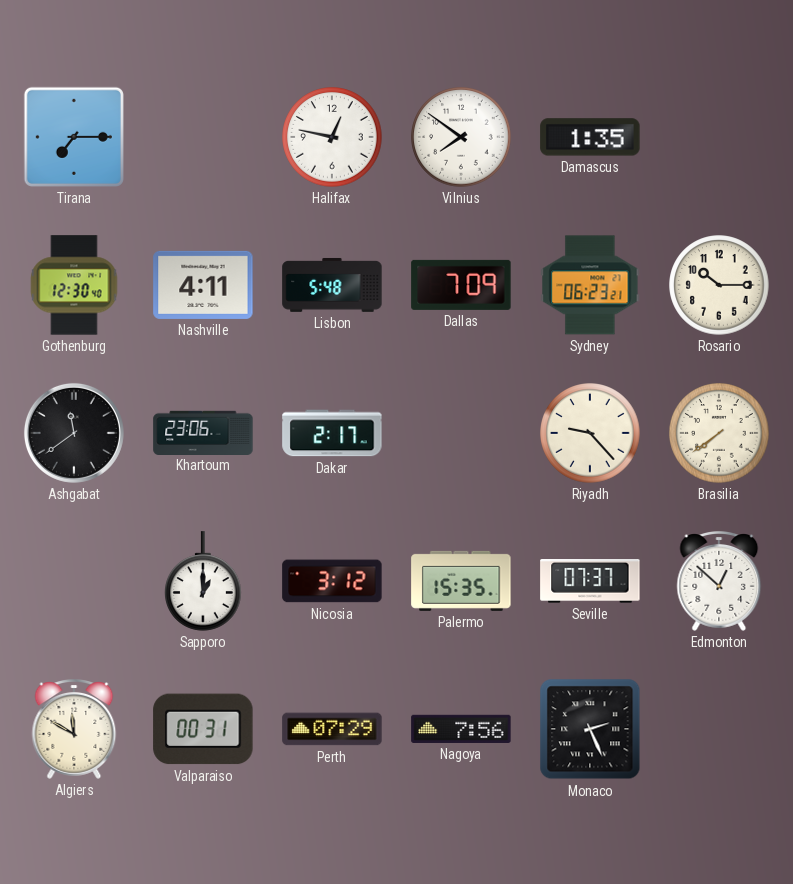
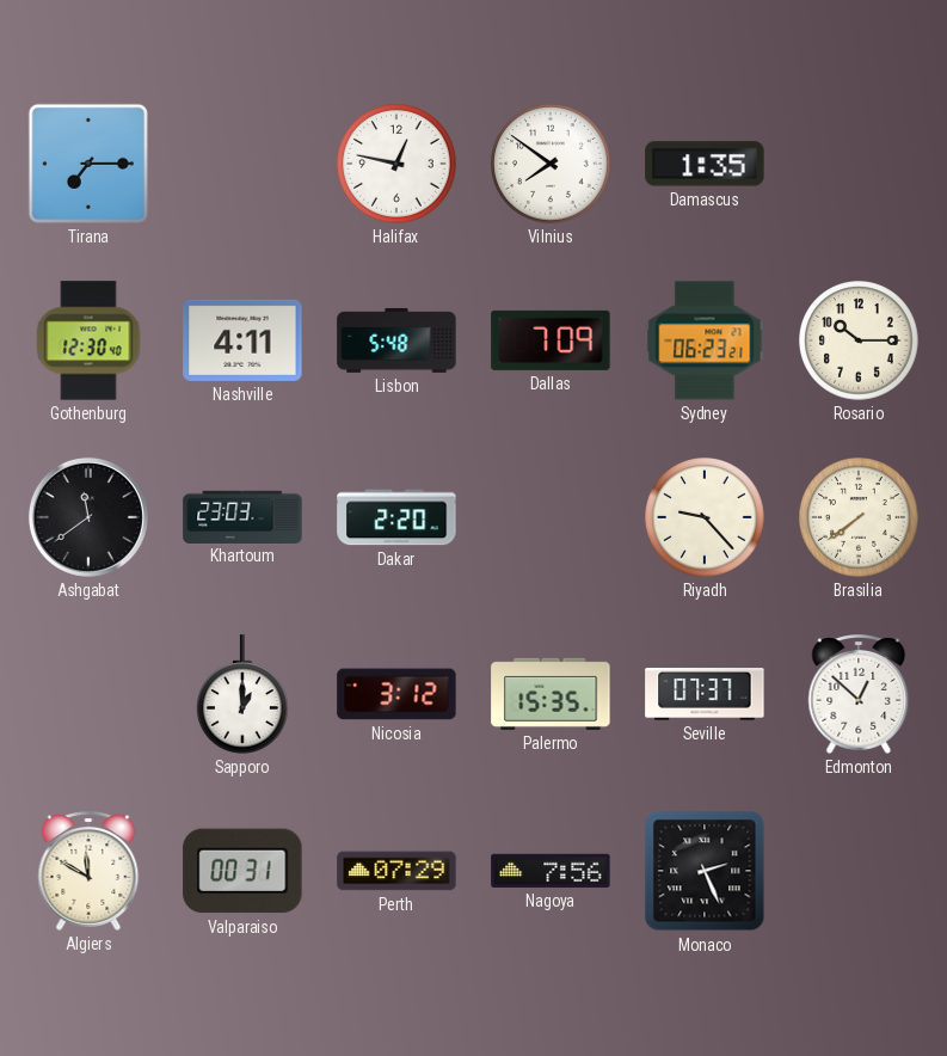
Khartoum: 23:06 -> 23:03
Dakar: 2:17 -> 2:20
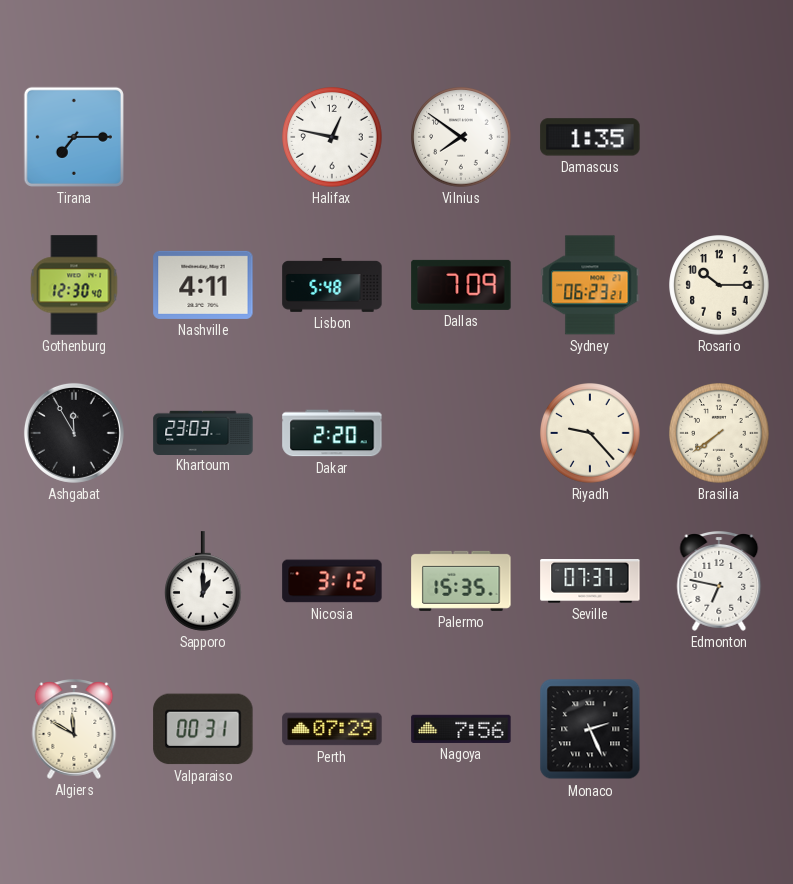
Ashgabat: 11:39 -> 11:55
Edmonton: 12:52 -> 6:47
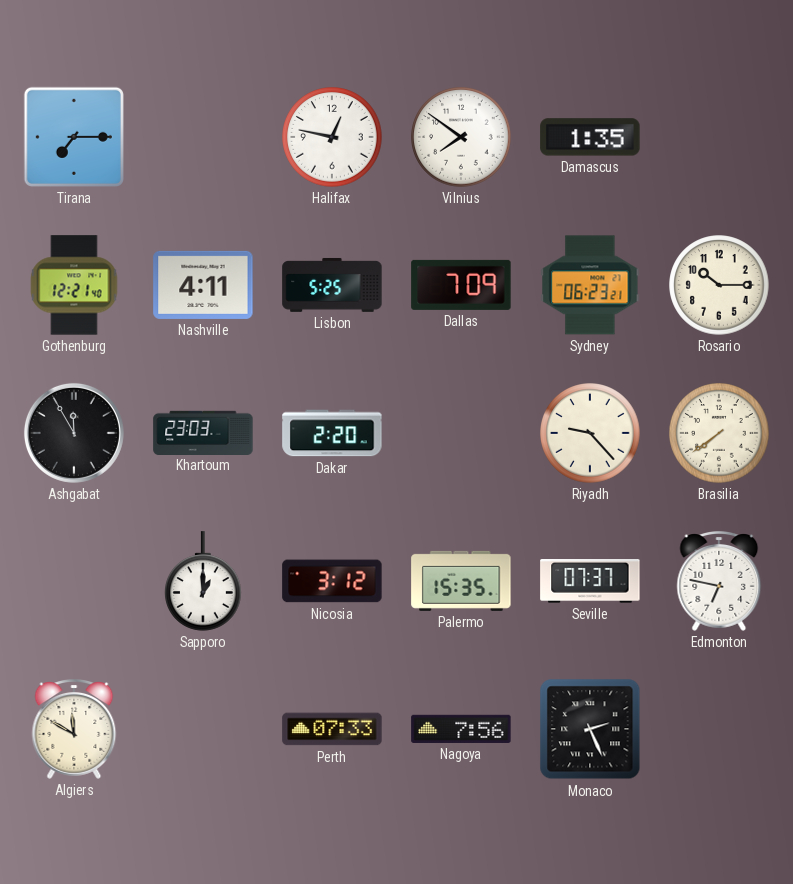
Gothenburg: 12:30 -> 12:21
Lisbon: 5:48 -> 5:25
Valparaiso: 00:31 -> none
Perth: 07:29 -> 07:33
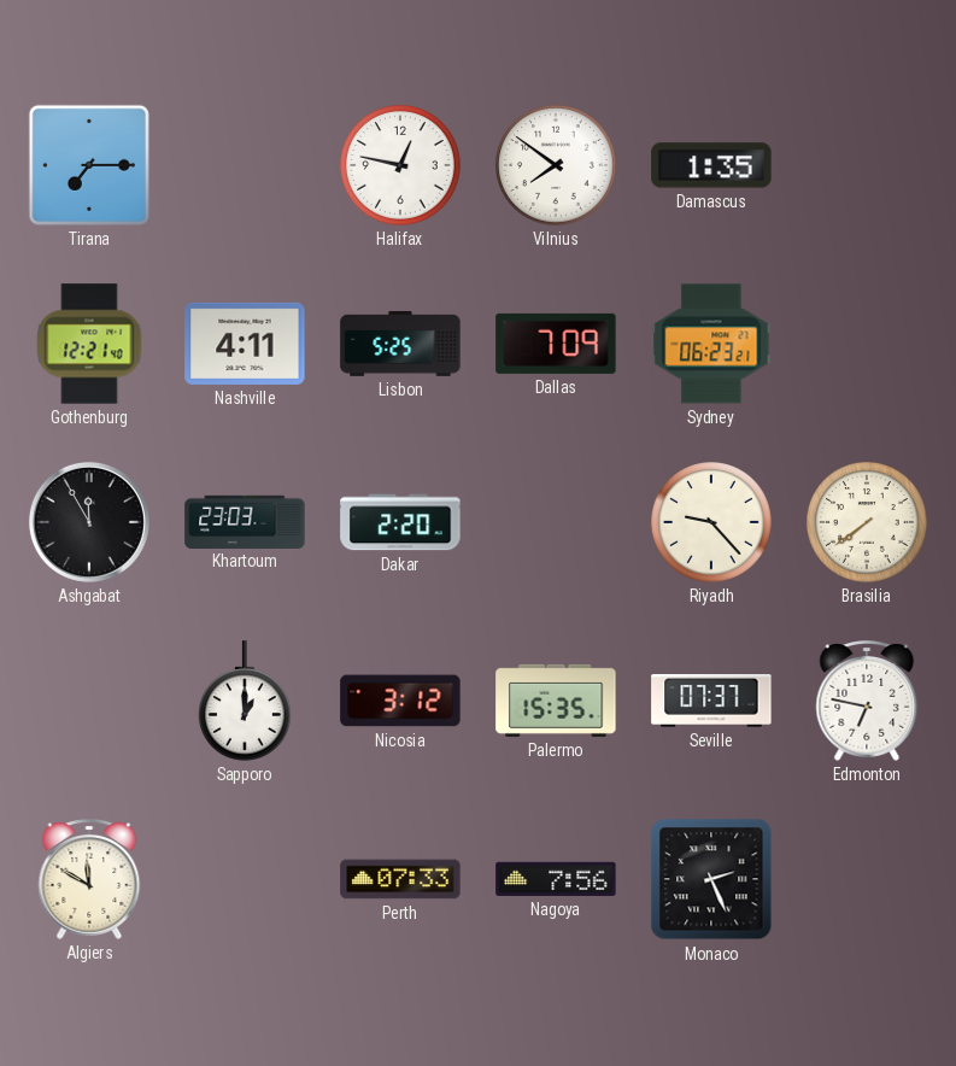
Rosario: 10:15 -> none
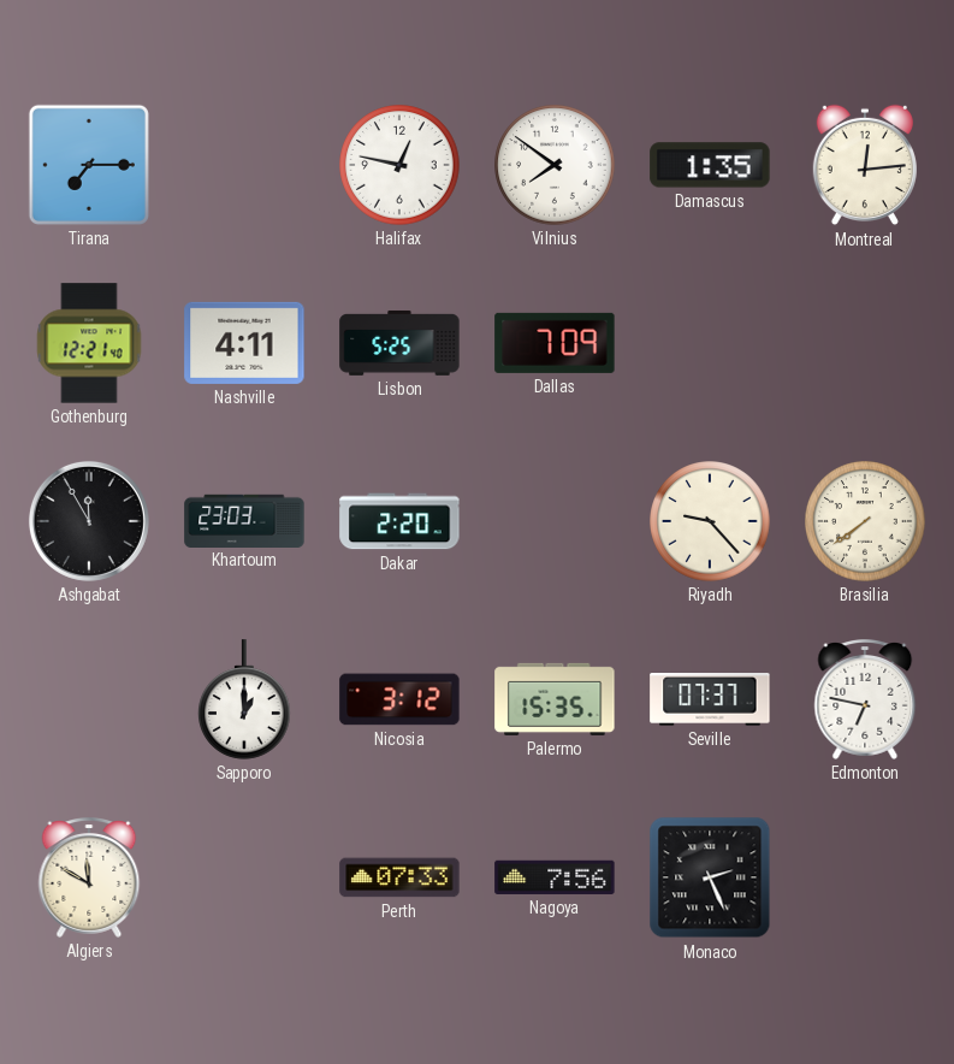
Montreal: none -> 12:14
Sydney: 06:23 -> none
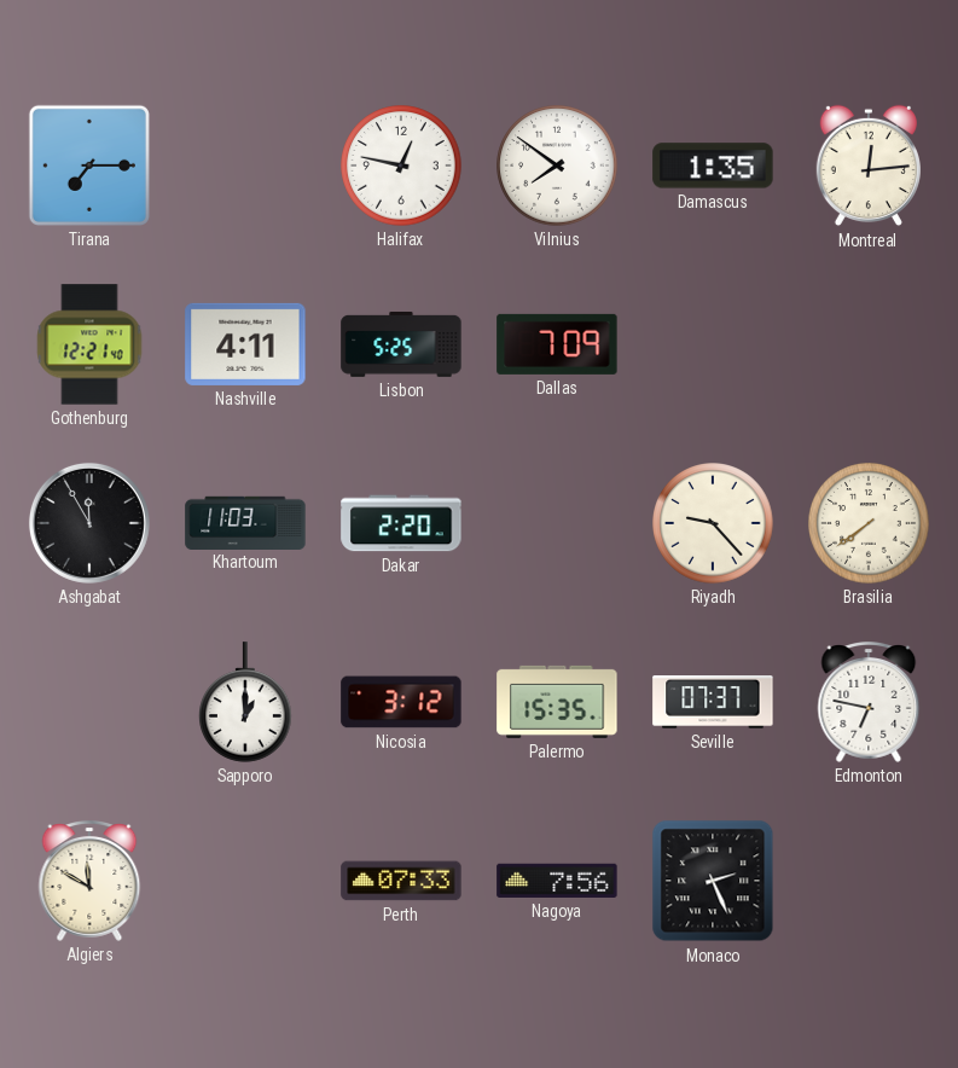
Khartoum: 23:03 -> 11:03
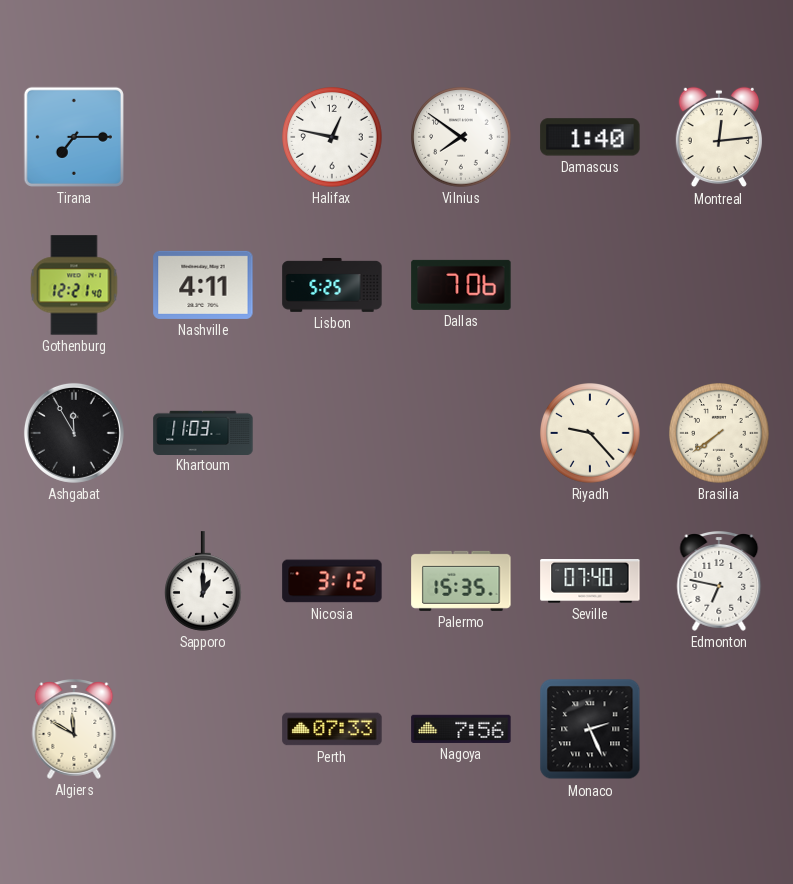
Damascus: 1:35 -> 1:40
Dallas: 7:09 -> 7:06
Dakar: 2:20 -> none
Seville: 07:37 -> 07:40
